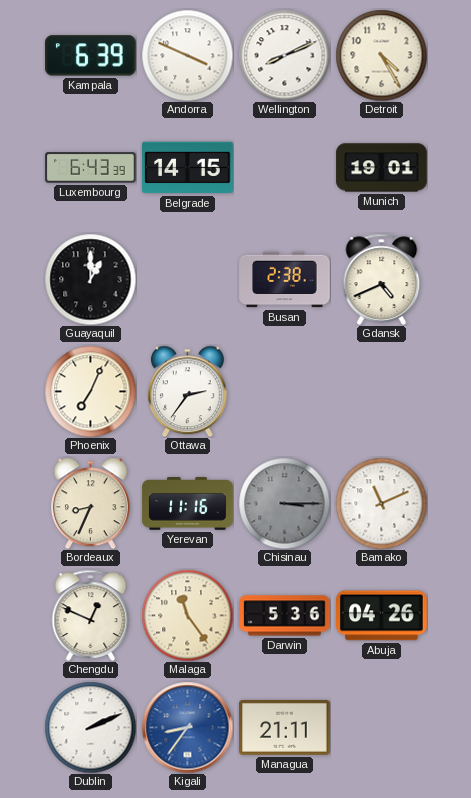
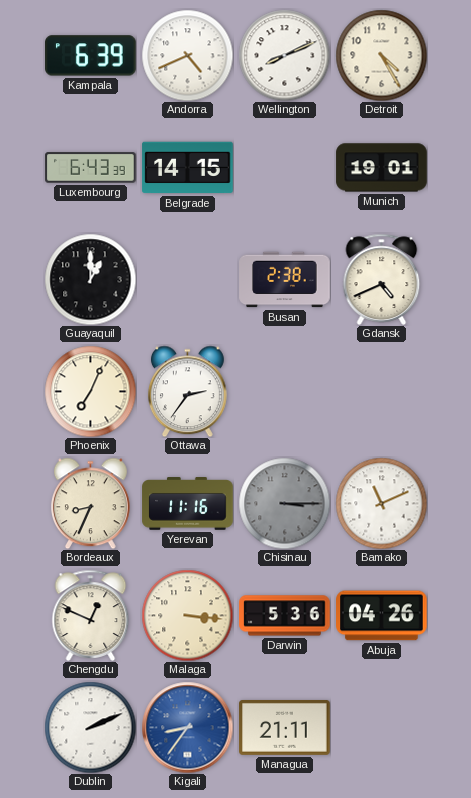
Andorra: 3:49 -> 4:41
Malaga: 11:24 -> 3:16
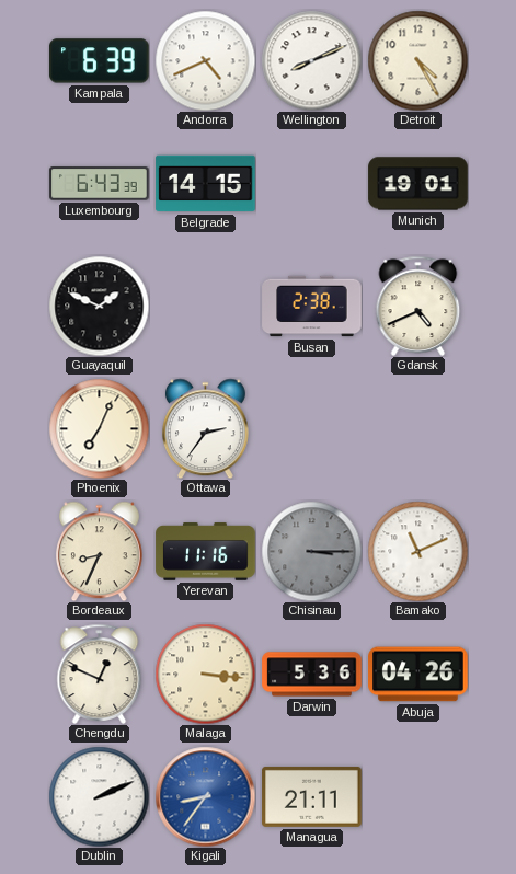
Guayaquil: 1:00 -> 1:49
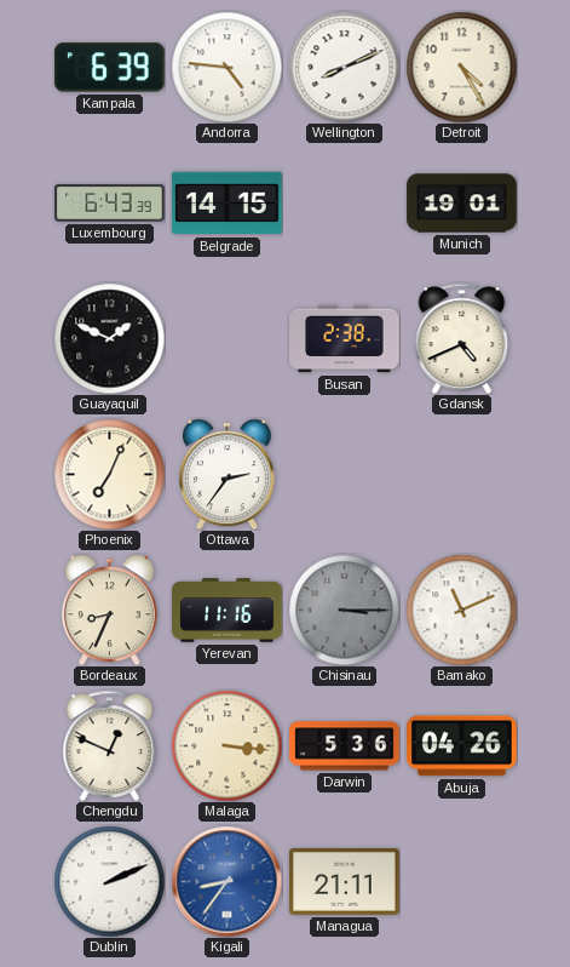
Andorra: 4:41 -> 4:46
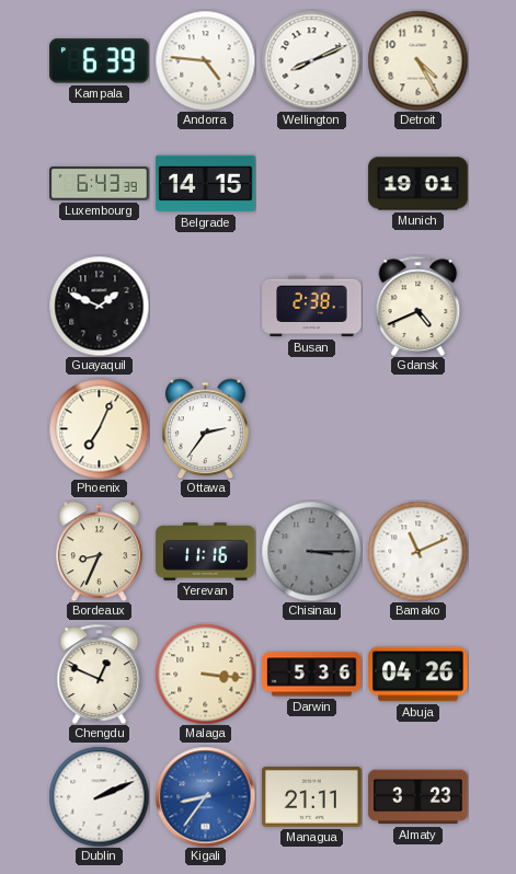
Almaty: none -> 3:23
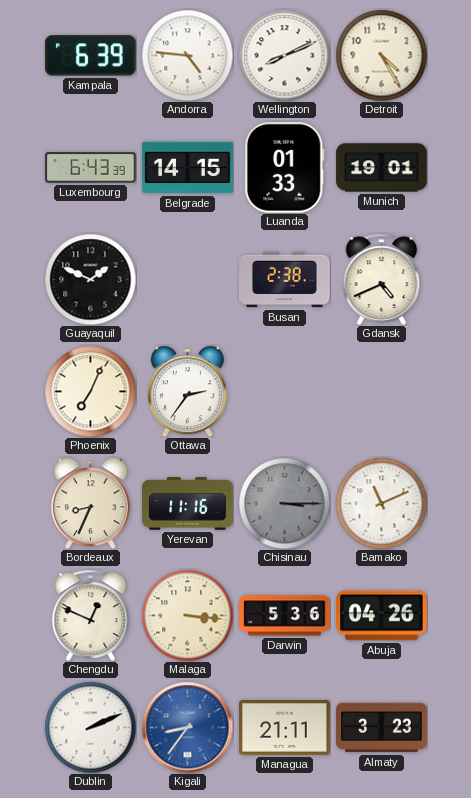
Luanda: none -> 01:33
